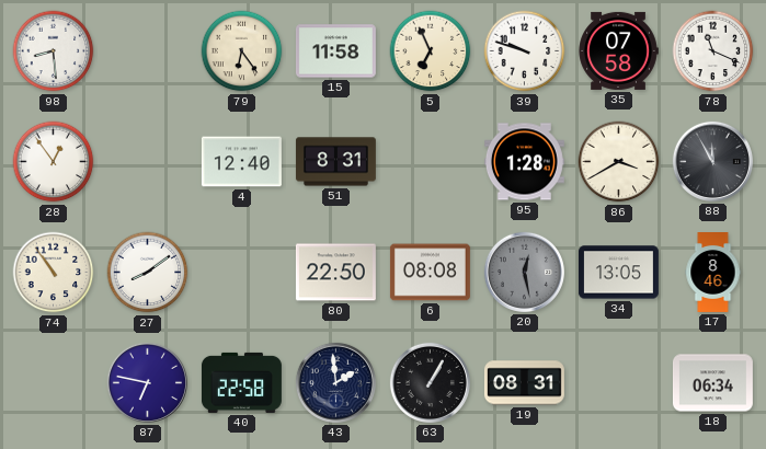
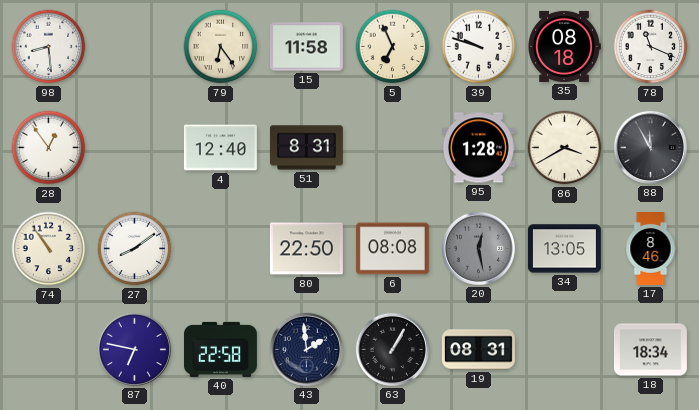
35: 07:58 -> 08:18
18: 06:34 -> 18:34
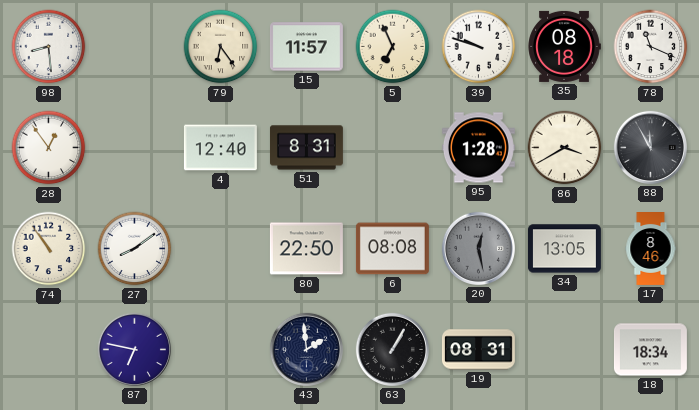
15: 11:58 -> 11:57
40: 22:58 -> none
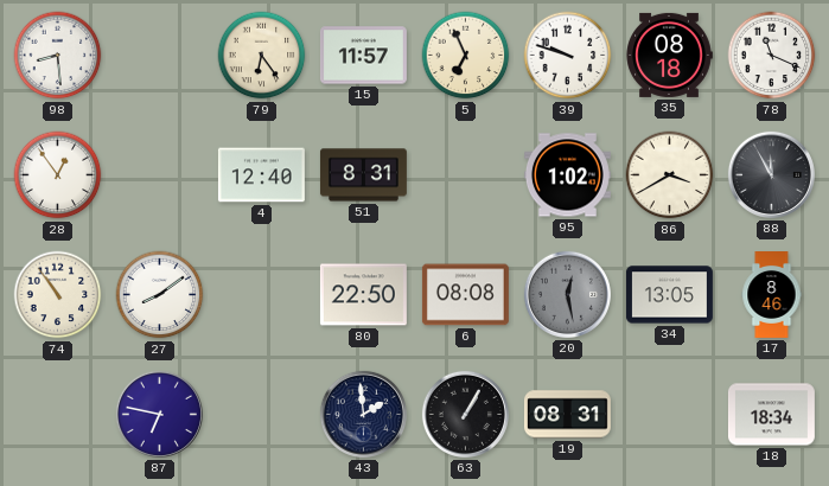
95: 1:28 -> 1:02
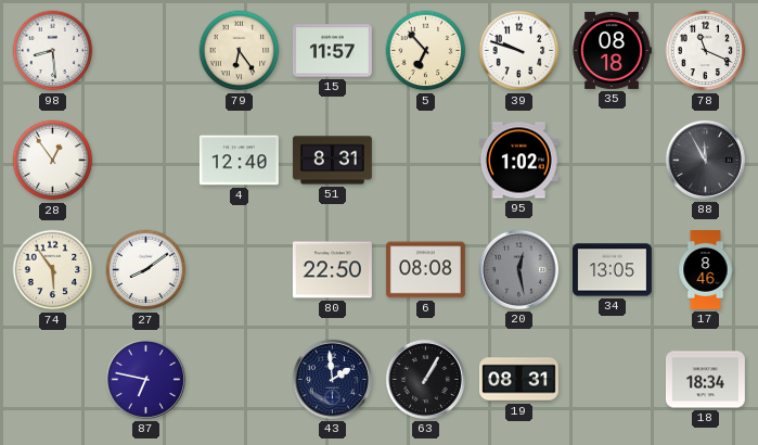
5: 6:56 -> 6:53
86: 3:40 -> none
74: 10:54 -> 5:54
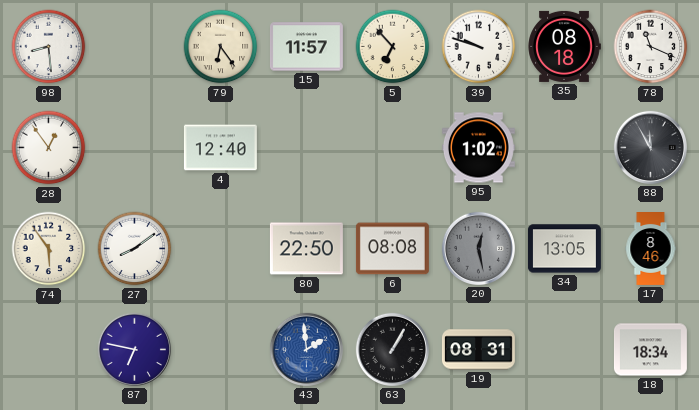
51: 8:31 -> none
43 dial: navy -> blue
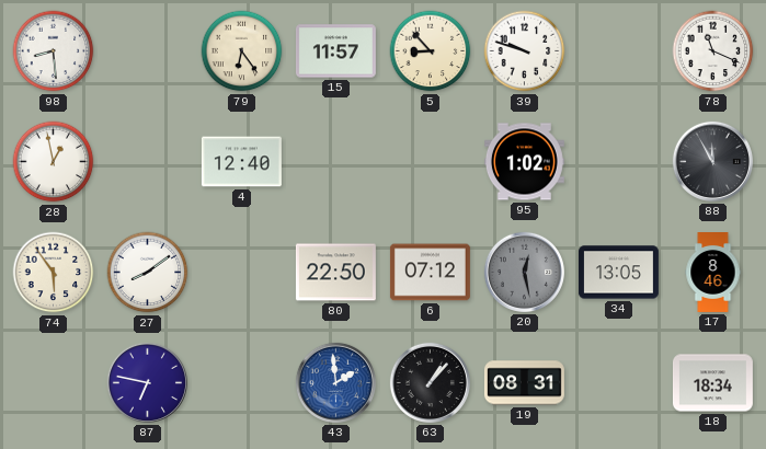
5: 6:53 -> 8:53
35: 08:18 -> none
28: 12:54 -> 12:58
6: 08:08 -> 07:12
63: 1:05 -> 1:07
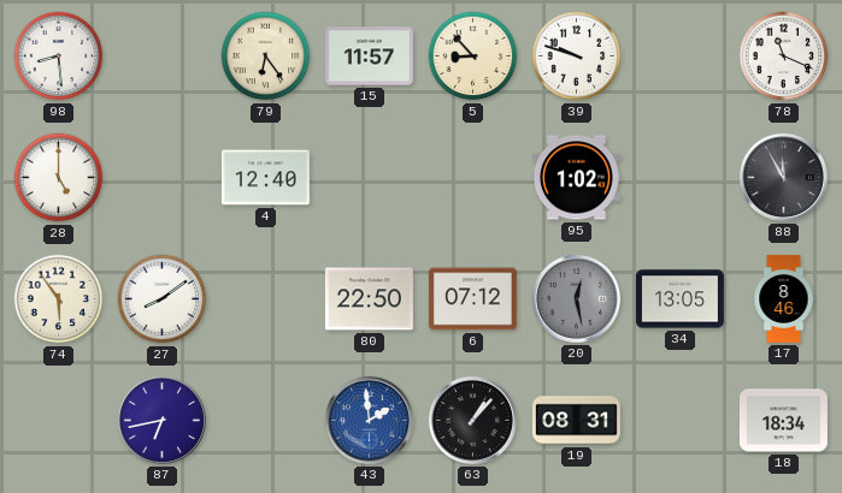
28: 12:58 -> 5:00
87: 6:47 -> 6:43
